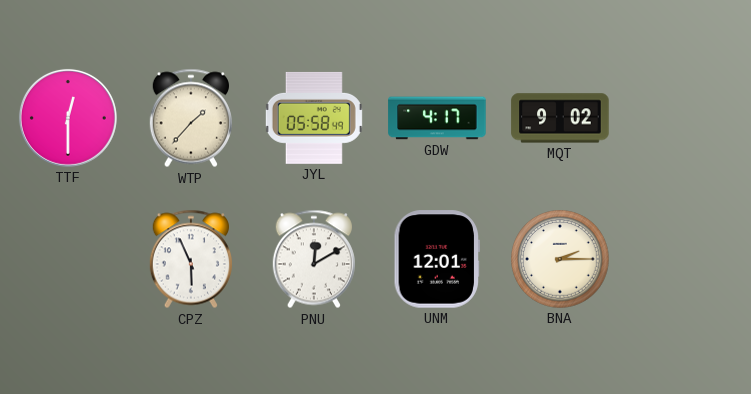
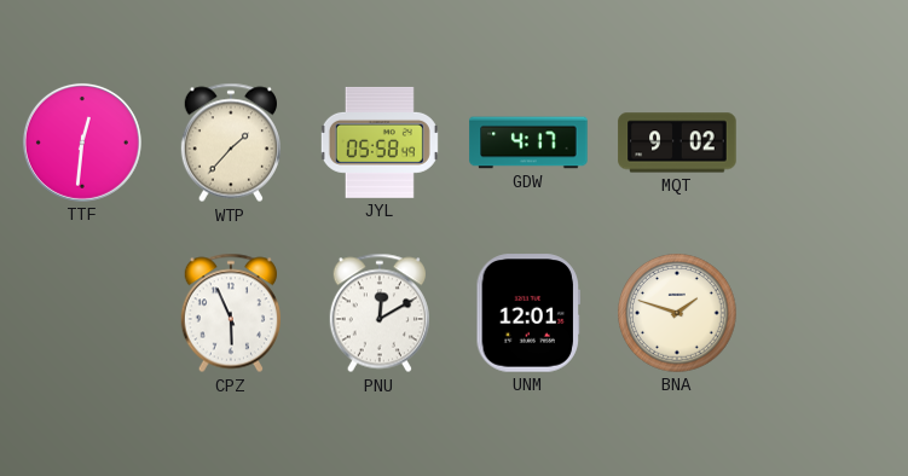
TTF: 12:30 -> 12:31
BNA: 2:15 -> 1:48
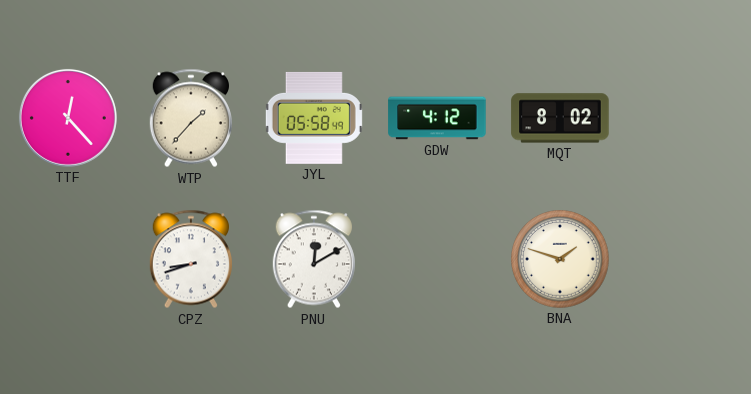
TTF: 12:31 -> 12:23
GDW: 4:17 -> 4:12
MQT: 9:02 -> 8:02
CPZ: 5:56 -> 8:42
UNM: 12:01 -> none
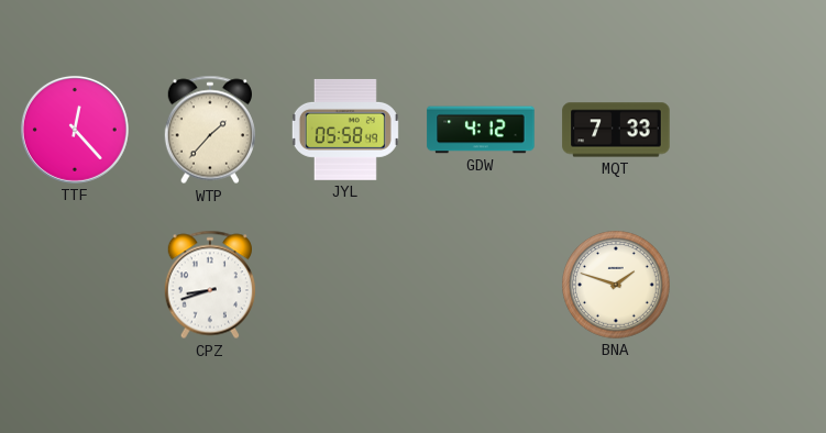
MQT: 8:02 -> 7:33
PNU: 12:10 -> none
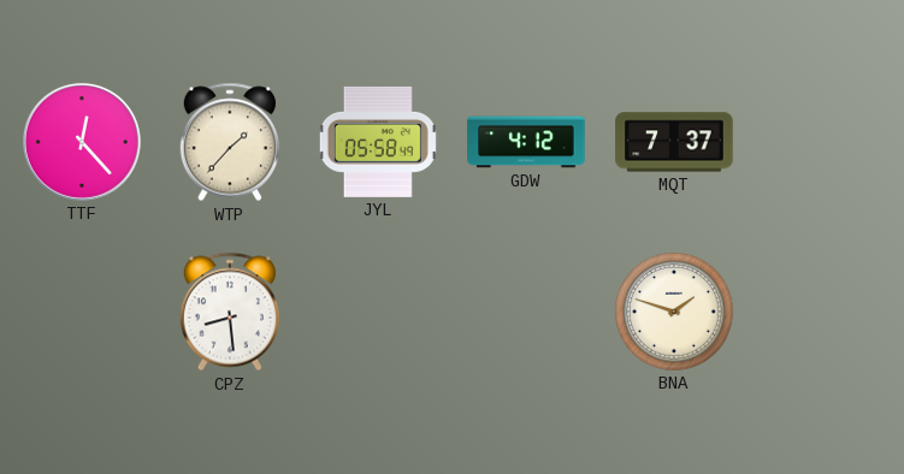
MQT: 7:33 -> 7:37
CPZ: 8:42 -> 8:29
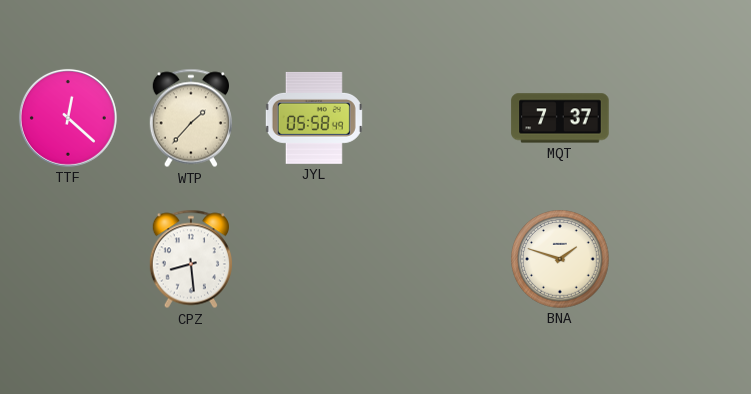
TTF: 12:23 -> 12:22
GDW: 4:12 -> none
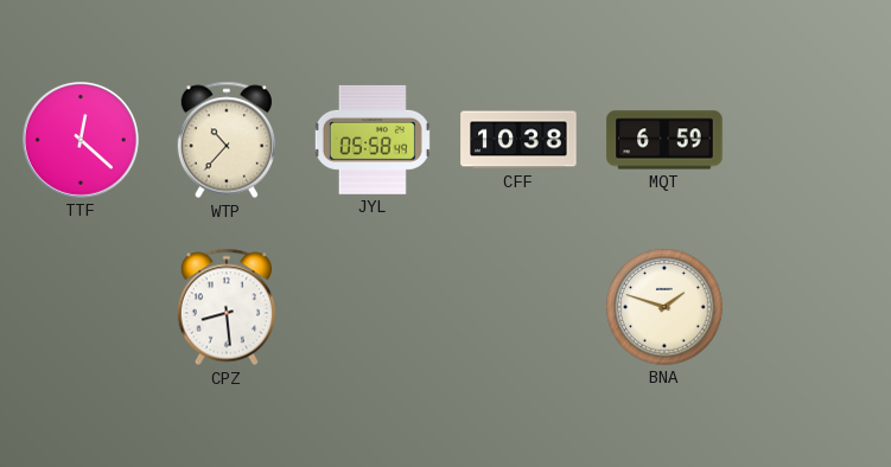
WTP: 1:37 -> 10:37
CFF: none -> 10:38
MQT: 7:37 -> 6:59
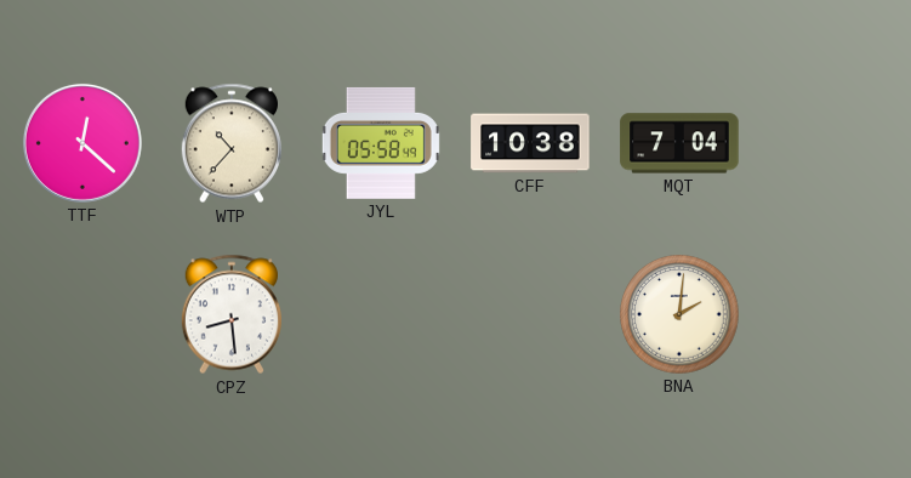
MQT: 6:59 -> 7:04
BNA: 1:48 -> 2:01
